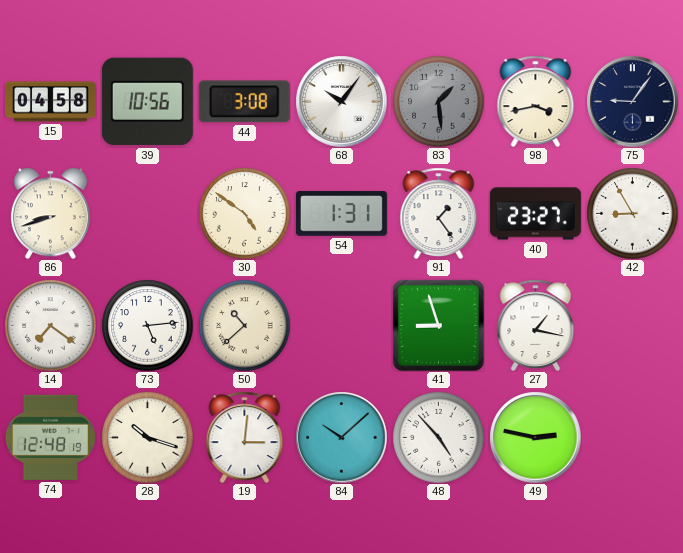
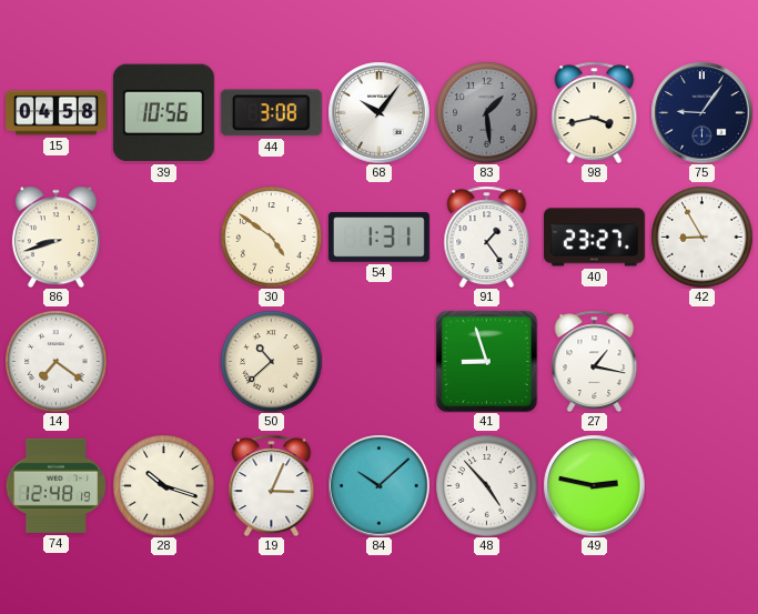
73: 5:14 -> none
19: 3:01 -> 3:04
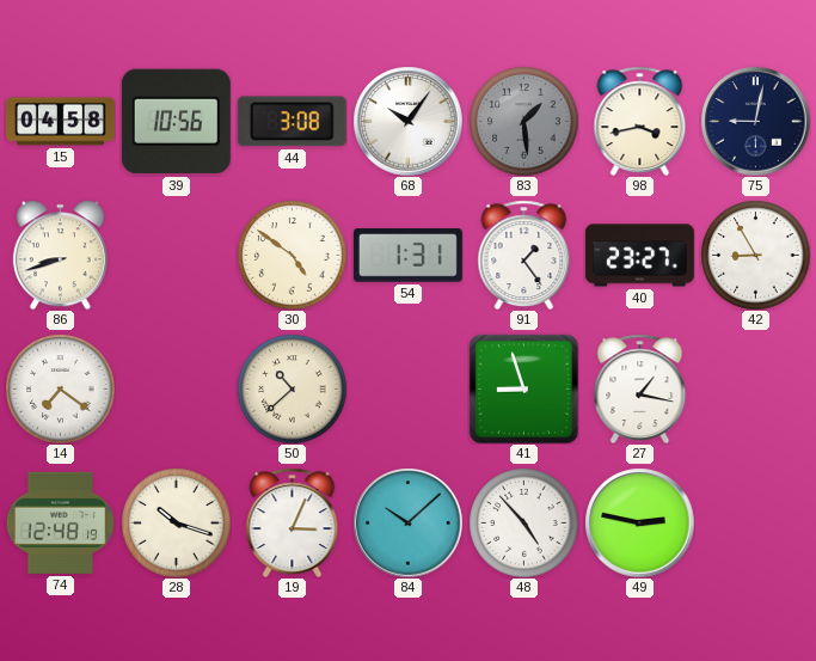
75: 9:06 -> 9:02
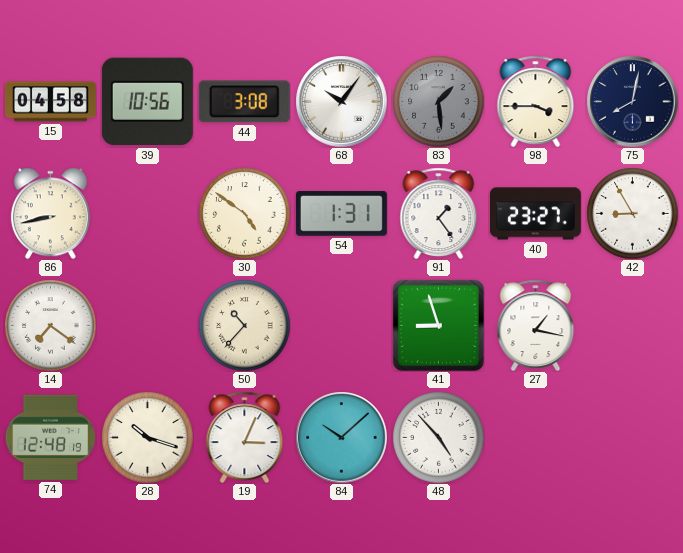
98: 3:43 -> 3:45
75: 9:02 -> 8:02
86: 8:42 -> 8:43
50: 10:38 -> 10:37
49: 2:47 -> none
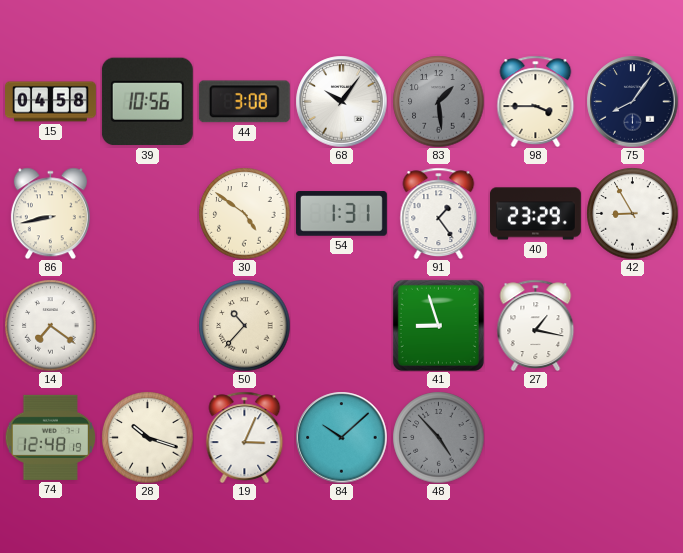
75: 8:02 -> 8:06
40: 23:27 -> 23:29
48 dial: white -> grey
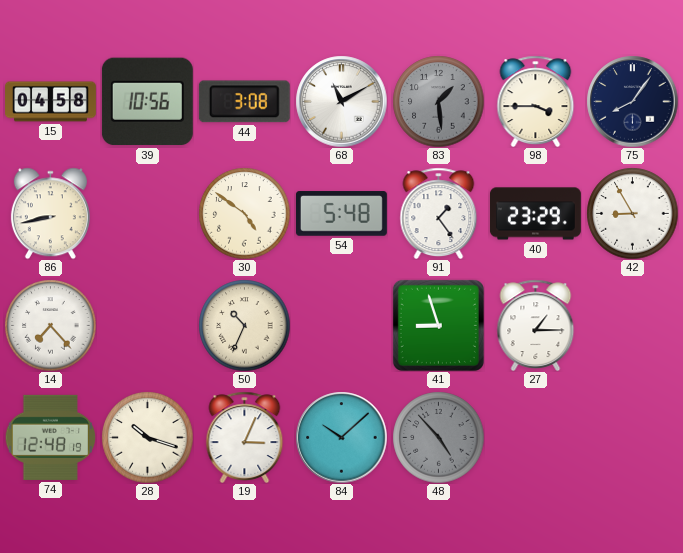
68: 10:06 -> 11:10
54: 1:31 -> 5:48
14: 7:21 -> 7:23
50: 10:37 -> 10:34
27: 1:17 -> 1:15
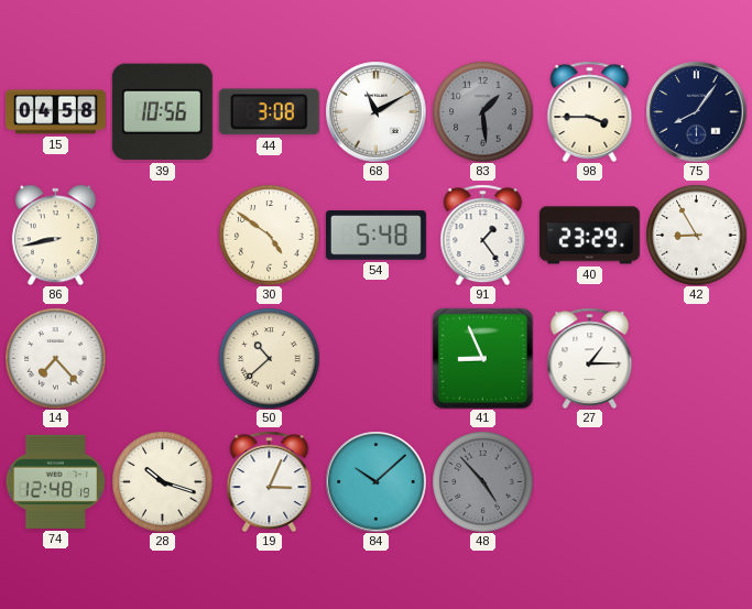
50: 10:34 -> 10:38
41: 8:57 -> 8:56
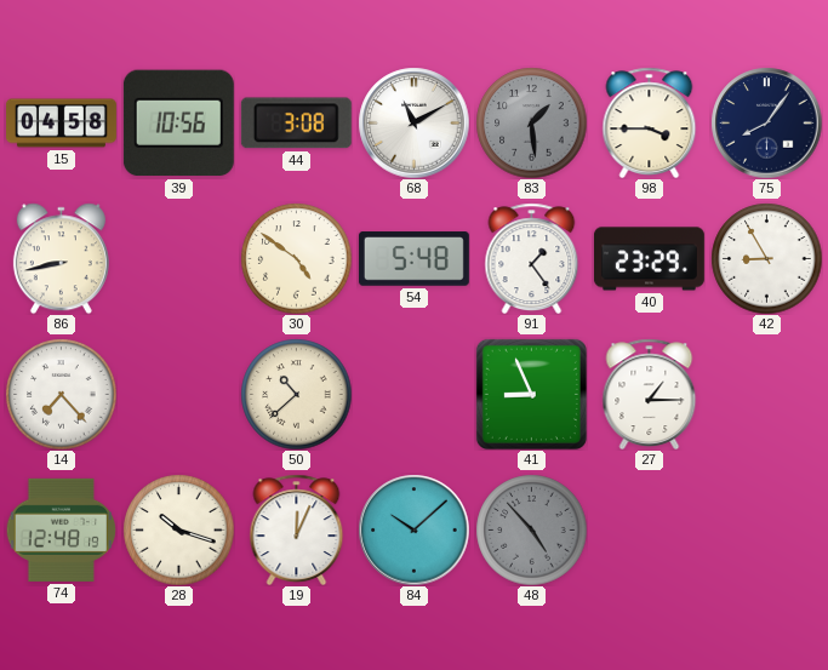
19: 3:04 -> 12:04
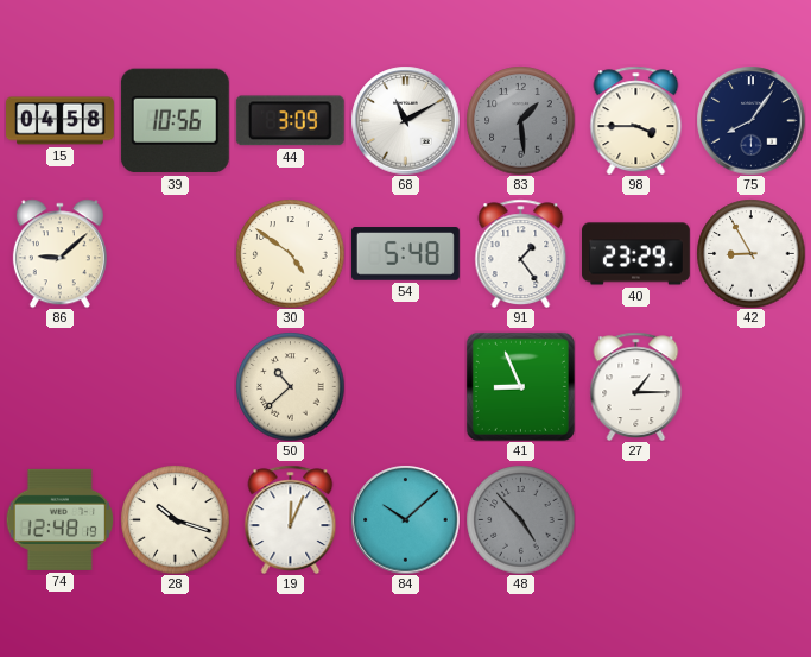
44: 3:08 -> 3:09
86: 8:43 -> 9:08
14: 7:23 -> none
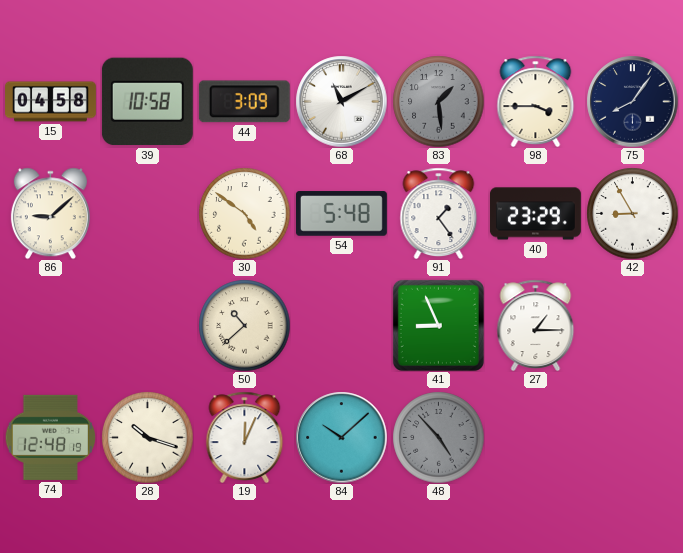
39: 10:56 -> 10:58
